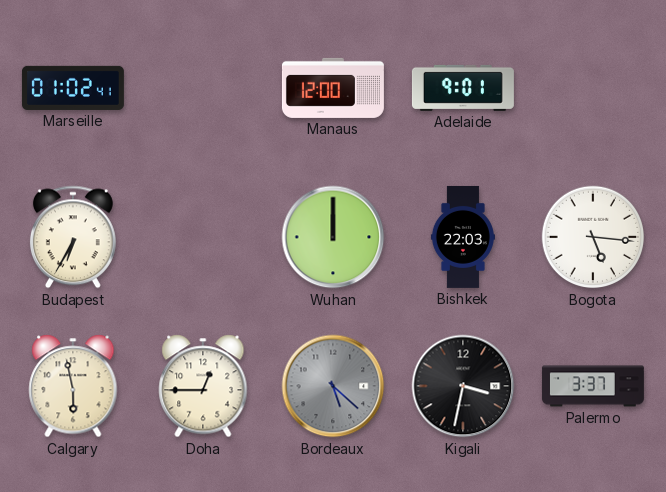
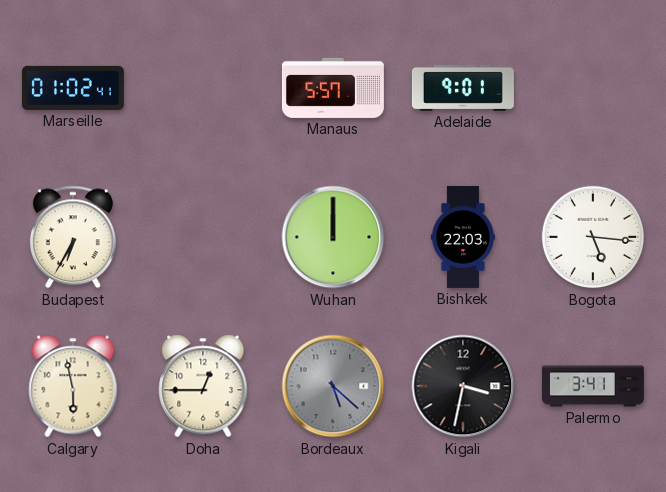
Manaus: 12:00 -> 5:57
Palermo: 3:37 -> 3:41
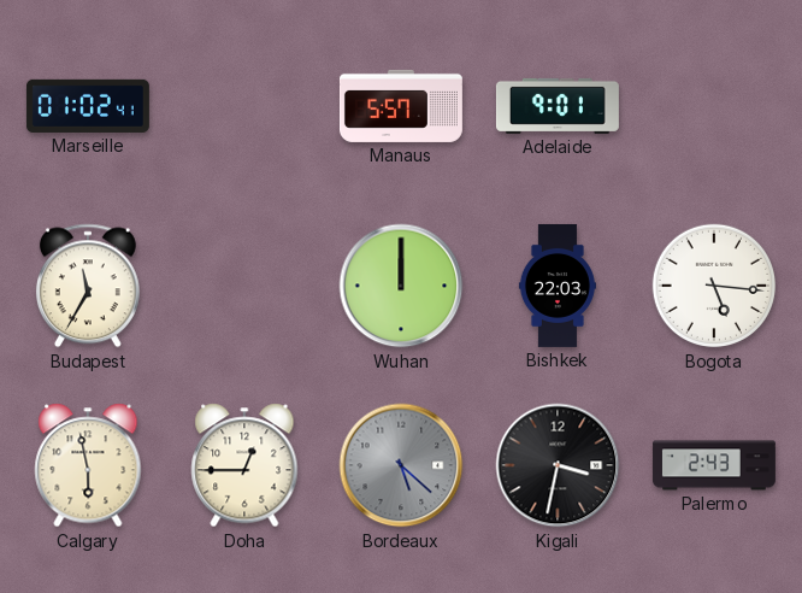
Budapest: 6:35 -> 11:35
Palermo: 3:41 -> 2:43
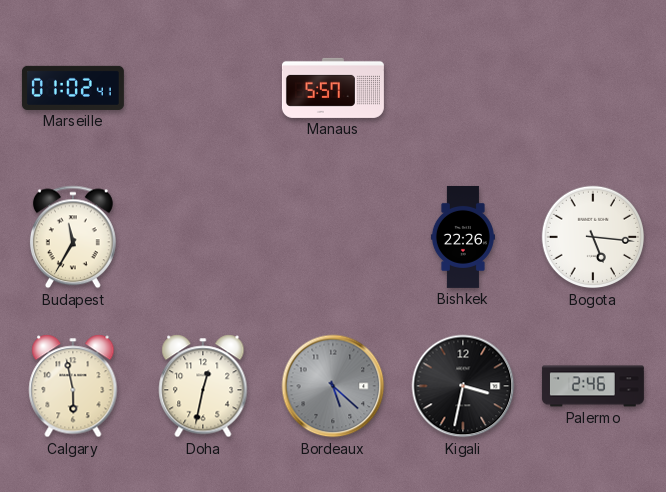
Adelaide: 9:01 -> none
Wuhan: 12:00 -> none
Bishkek: 22:03 -> 22:26
Doha: 12:45 -> 12:32
Palermo: 2:43 -> 2:46
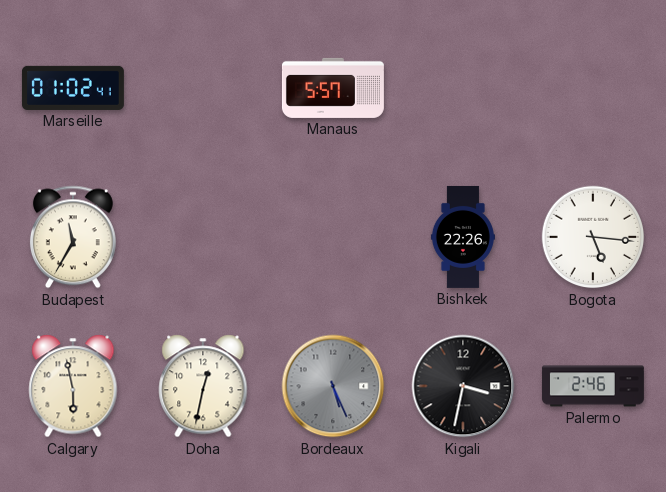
Bordeaux: 5:22 -> 5:26
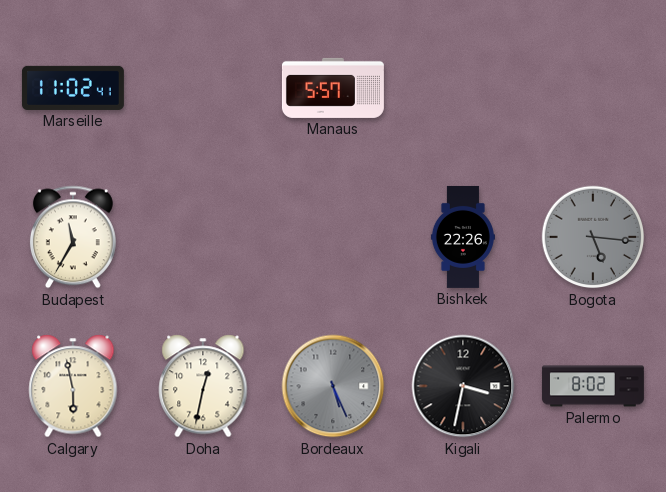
Marseille: 01:02 -> 11:02
Bogota dial: white -> grey
Palermo: 2:46 -> 8:02
